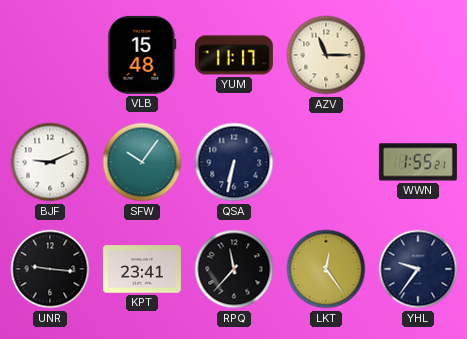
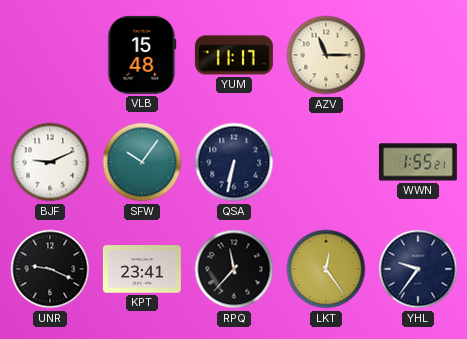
UNR: 9:16 -> 9:19
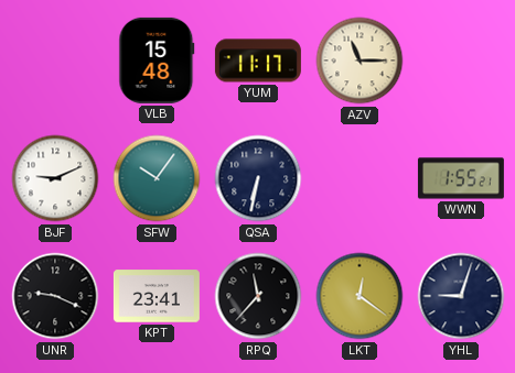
LKT: 12:24 -> 12:21
YHL: 9:36 -> 9:03
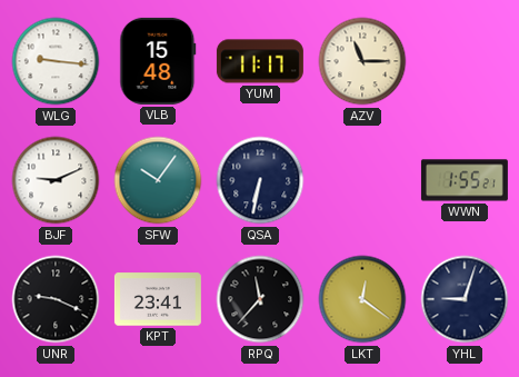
WLG: none -> 9:16
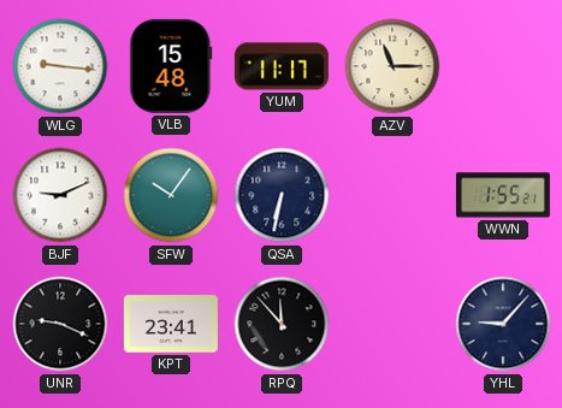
RPQ: 11:37 -> 11:53
LKT: 12:21 -> none
YHL: 9:03 -> 9:07
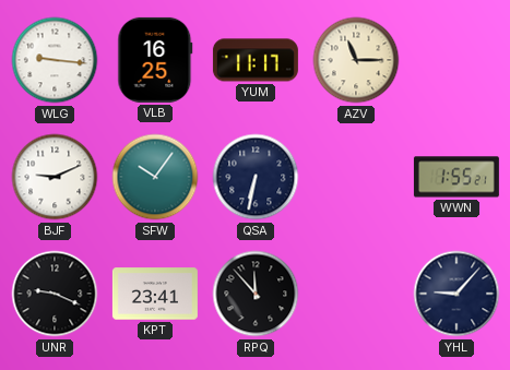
VLB: 15:48 -> 16:25
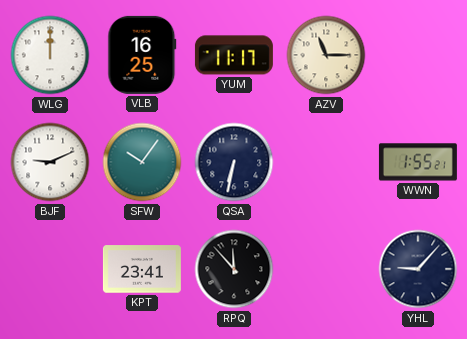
WLG: 9:16 -> 12:00
UNR: 9:19 -> none
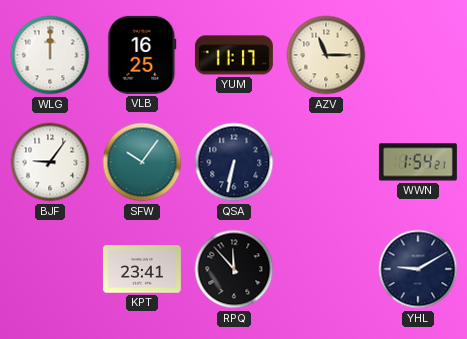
BJF: 9:11 -> 9:06
WWN: 1:55 -> 1:54
YHL: 9:07 -> 9:10
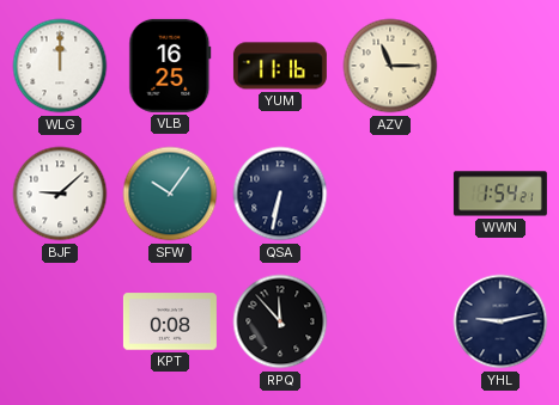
YUM: 11:17 -> 11:16
BJF: 9:06 -> 9:08
KPT: 23:41 -> 0:08
YHL: 9:10 -> 9:13
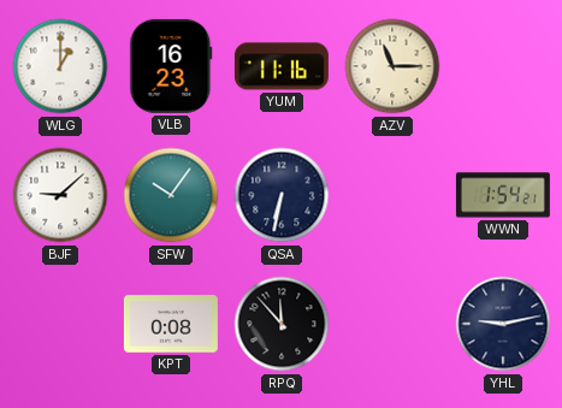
WLG: 12:00 -> 1:00
VLB: 16:25 -> 16:23
